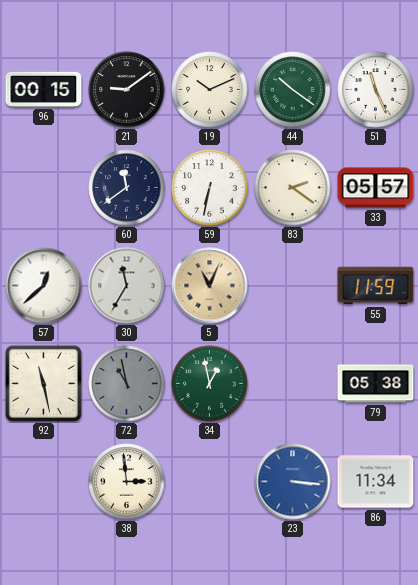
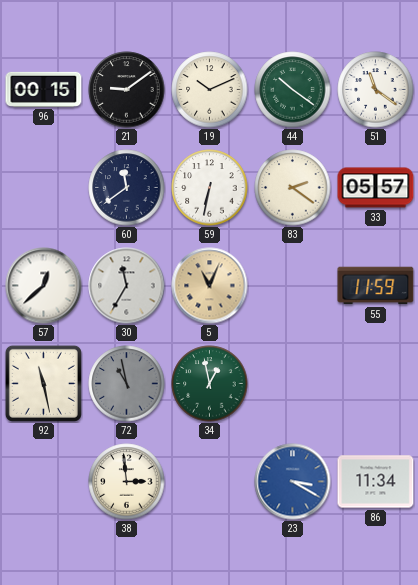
51: 11:26 -> 11:21
79: 05:38 -> none
23: 3:16 -> 3:20
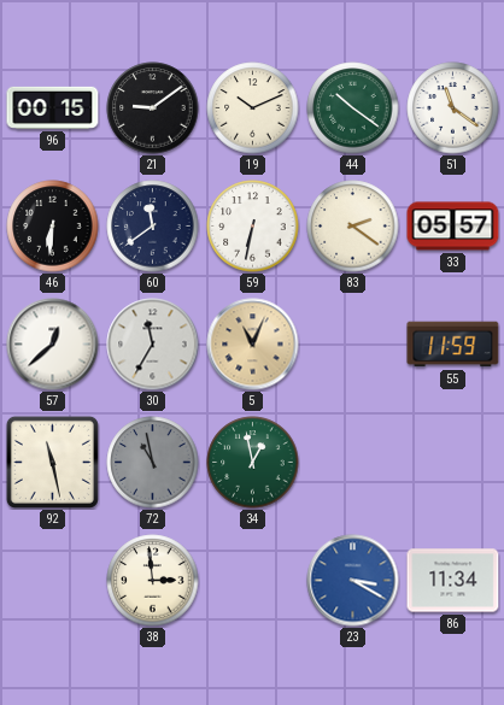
46: none -> 6:31
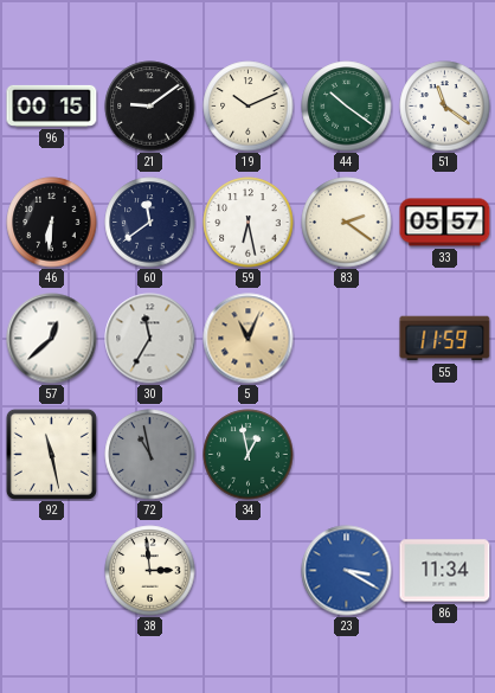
59: 6:32 -> 6:28
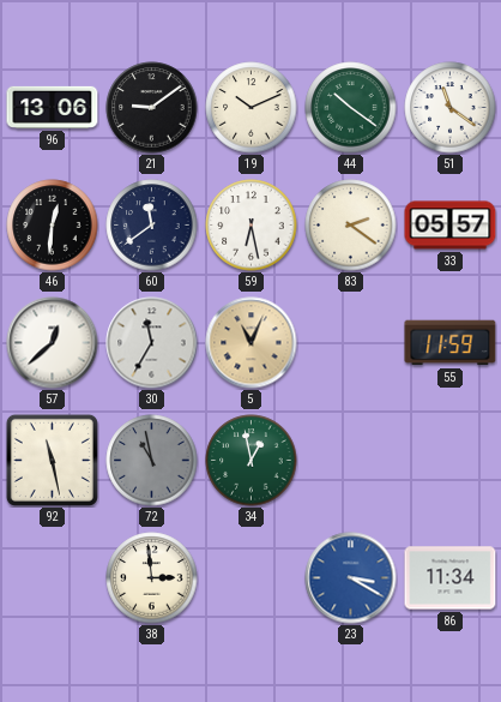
96: 00:15 -> 13:06
46: 6:31 -> 12:31
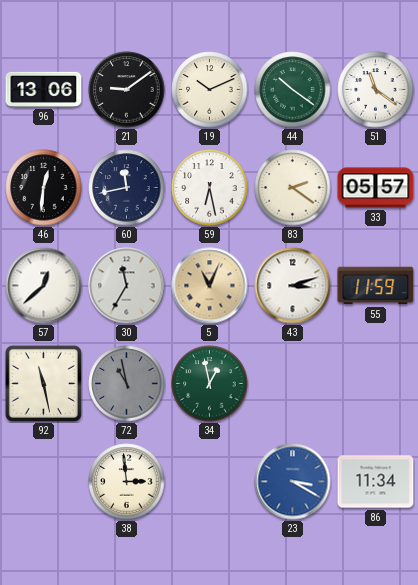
60: 11:39 -> 11:43
43: none -> 3:12
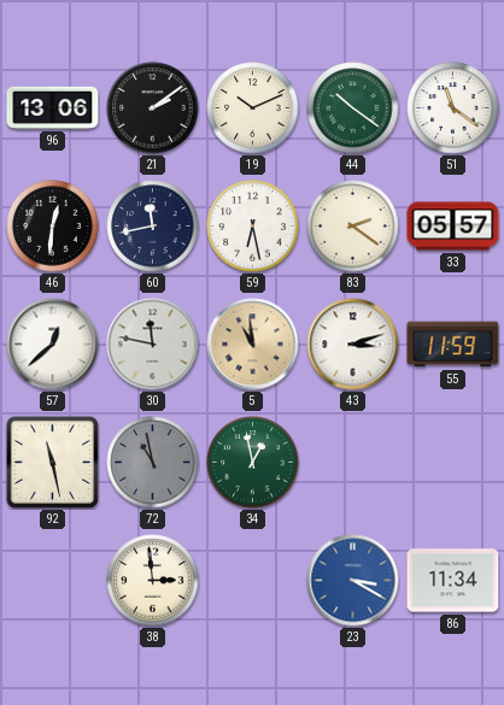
21: 9:09 -> 2:09
30: 11:35 -> 11:47
5: 11:04 -> 10:59
